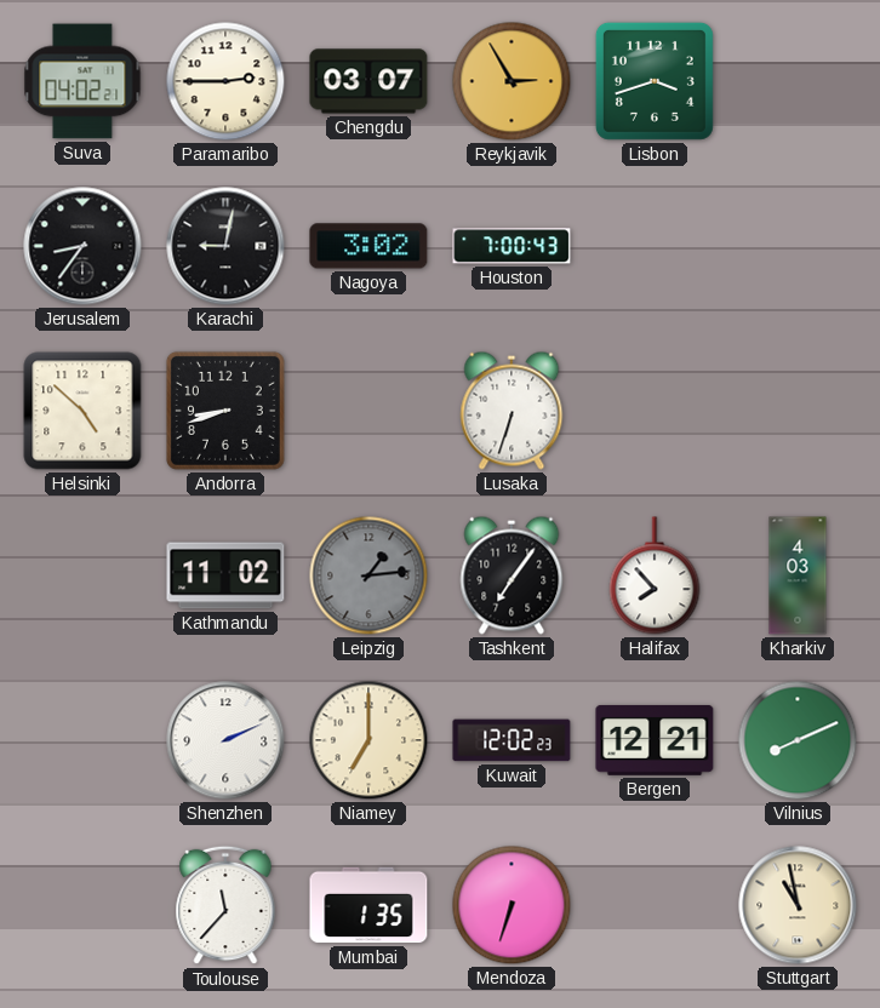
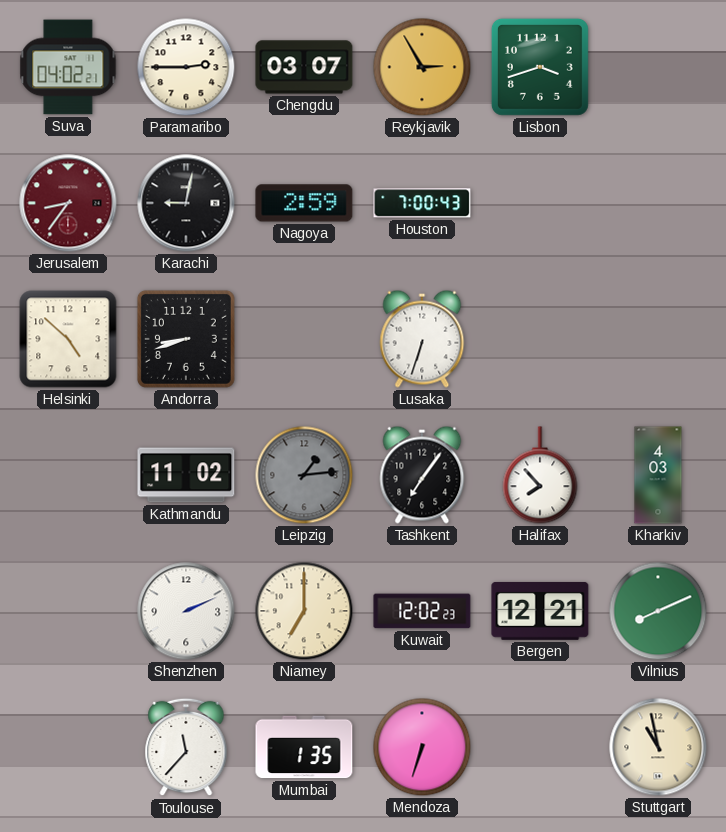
Jerusalem dial: black -> burgundy
Nagoya: 3:02 -> 2:59
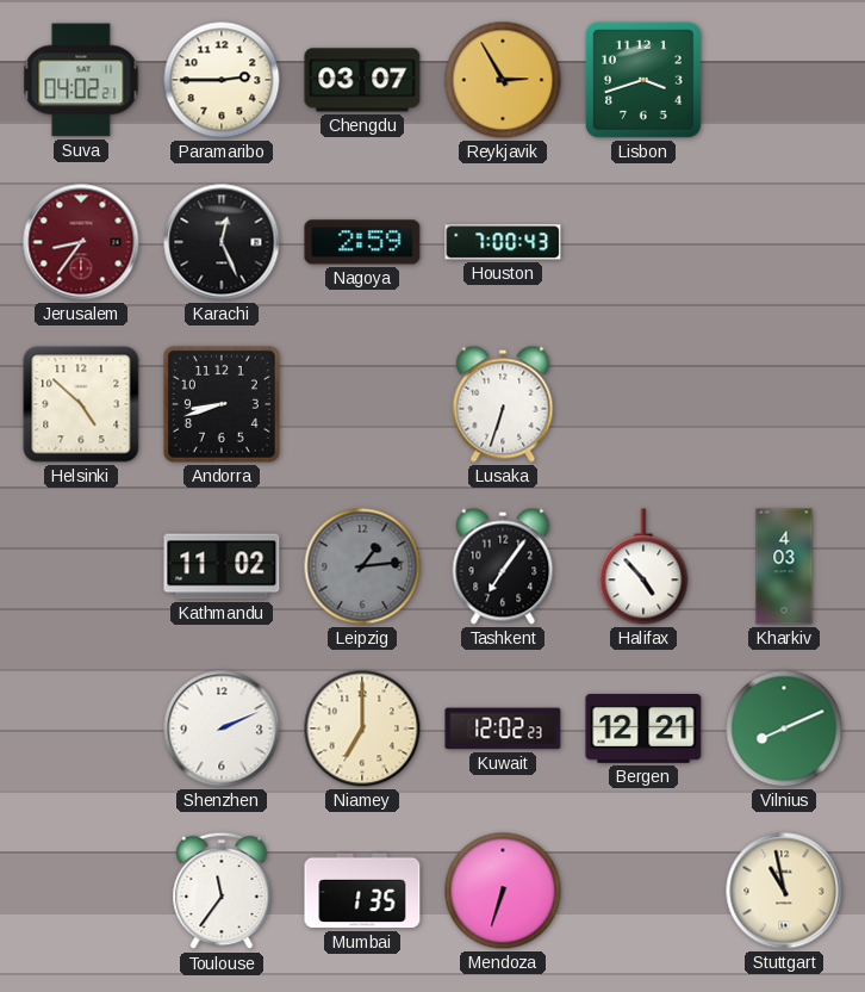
Karachi: 9:02 -> 12:26
Halifax: 7:53 -> 4:53
Toulouse: 11:37 -> 11:36
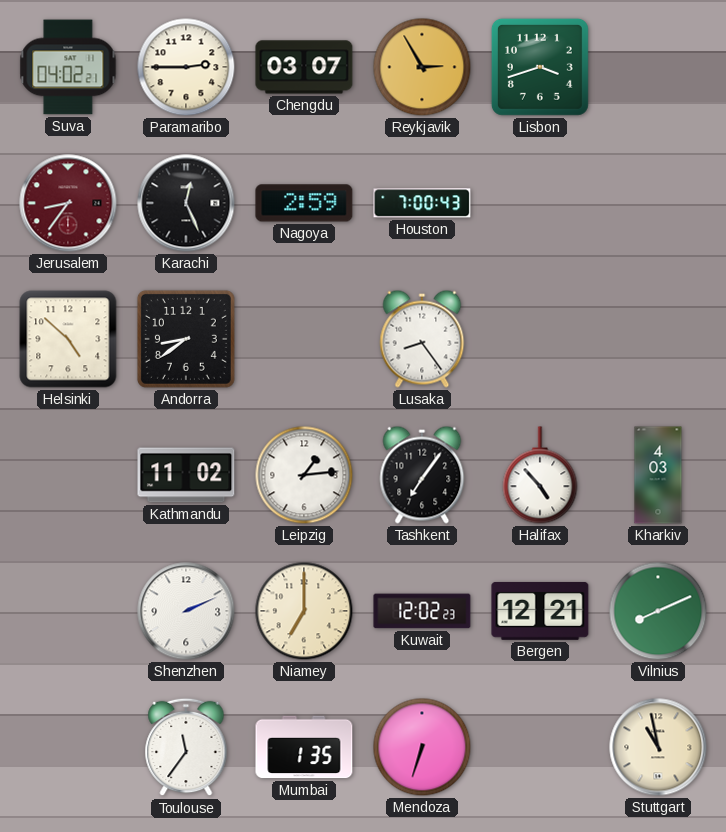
Andorra: 8:42 -> 8:39
Lusaka: 6:33 -> 8:24
Leipzig dial: grey -> white
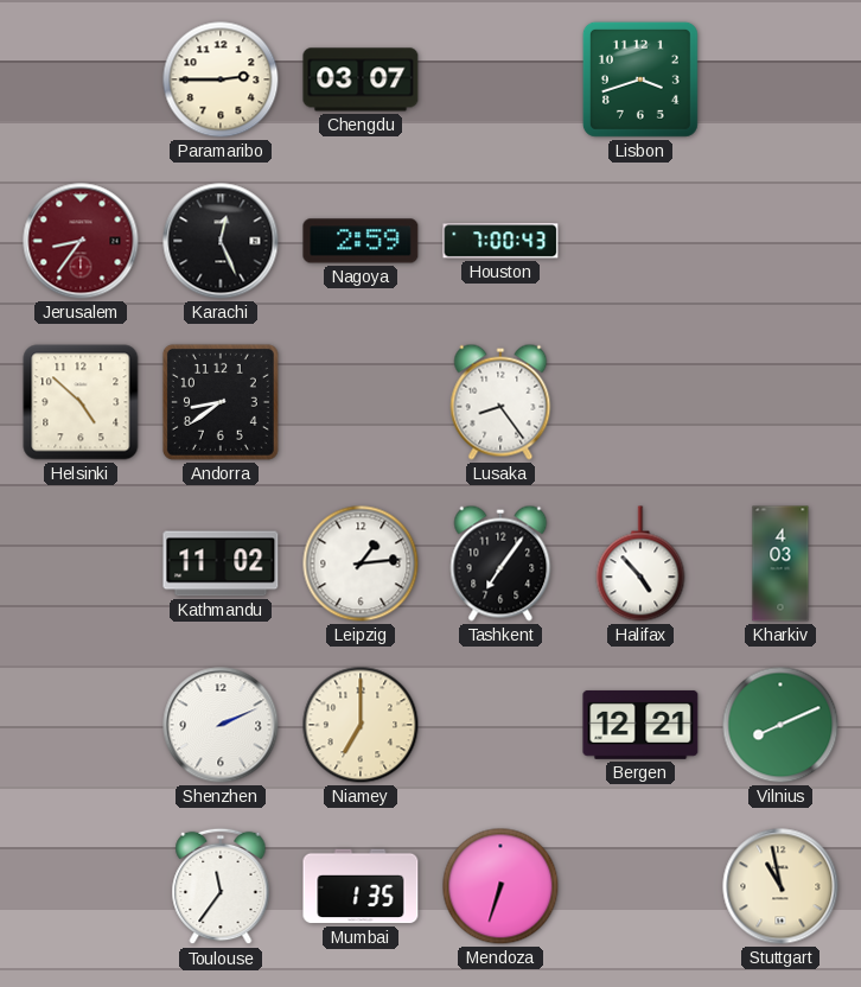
Suva: 04:02 -> none
Reykjavik: 2:55 -> none
Kuwait: 12:02 -> none
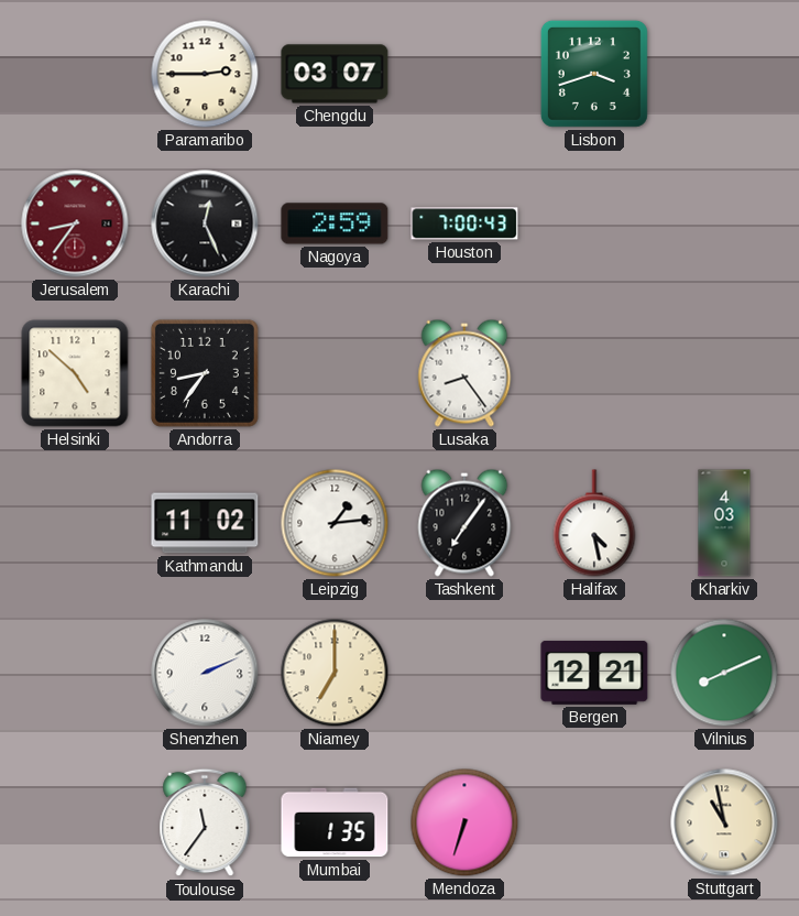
Andorra: 8:39 -> 8:36
Halifax: 4:53 -> 4:28
